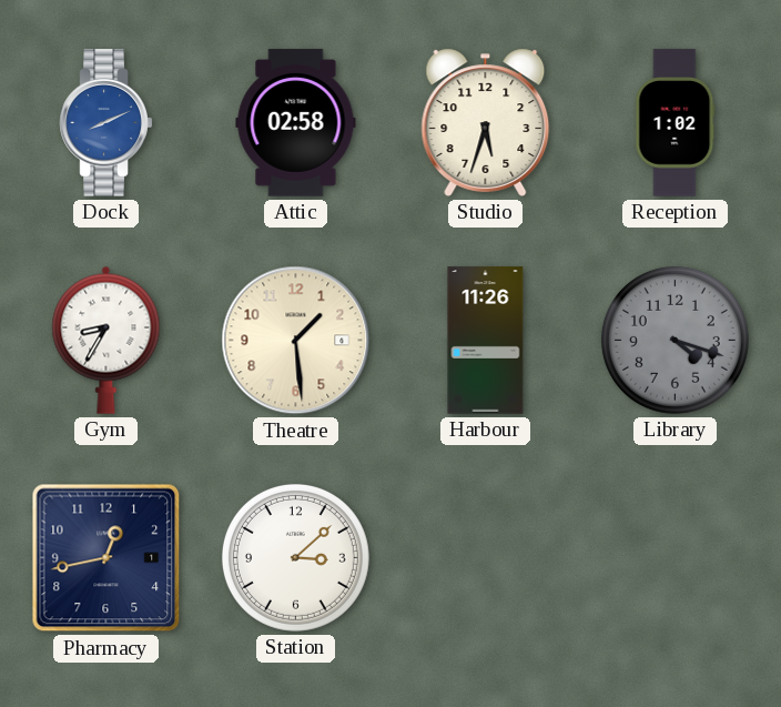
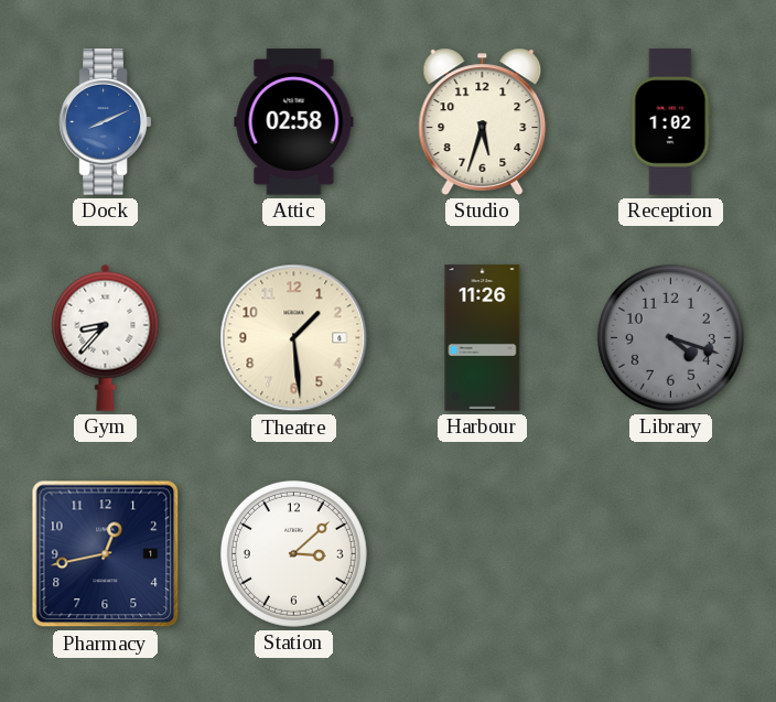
Gym: 8:35 -> 8:37
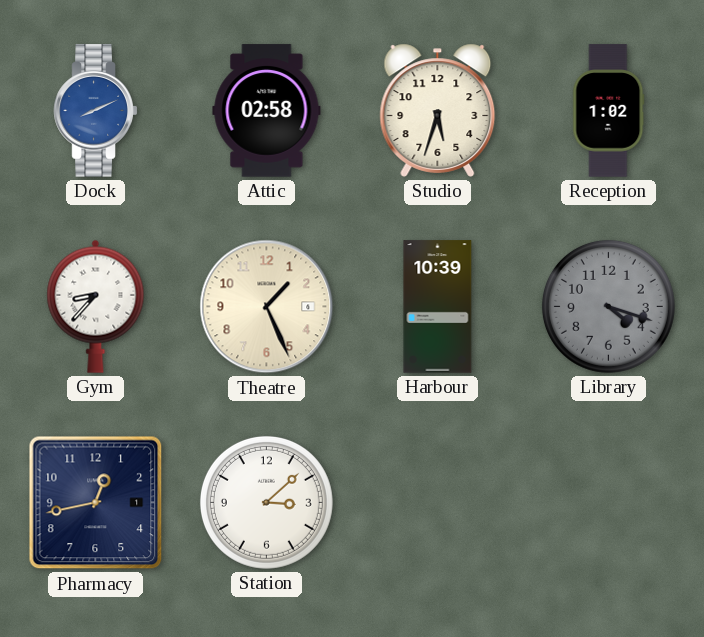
Theatre: 1:29 -> 1:26
Harbour: 11:26 -> 10:39
